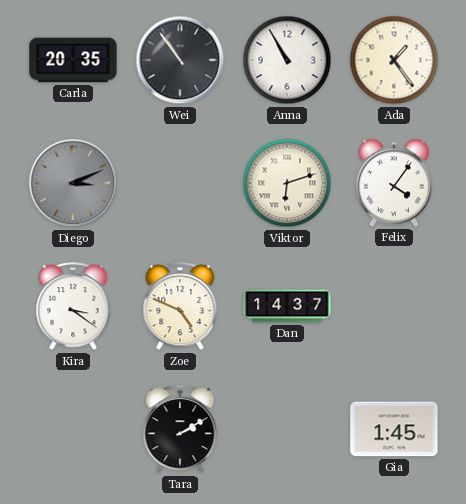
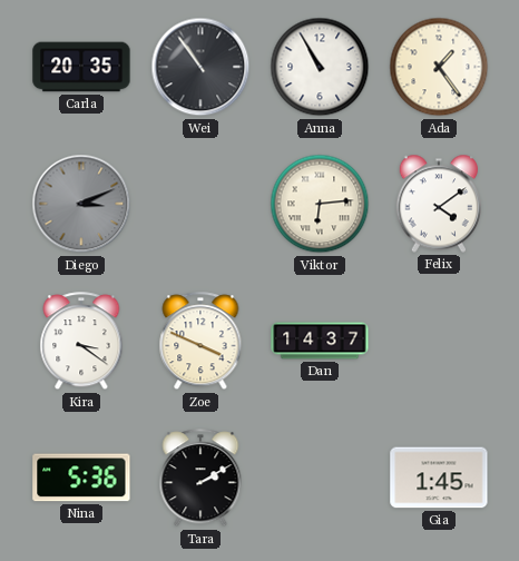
Viktor: 6:12 -> 6:14
Felix: 4:06 -> 4:09
Zoe: 4:49 -> 3:49
Nina: none -> 5:36
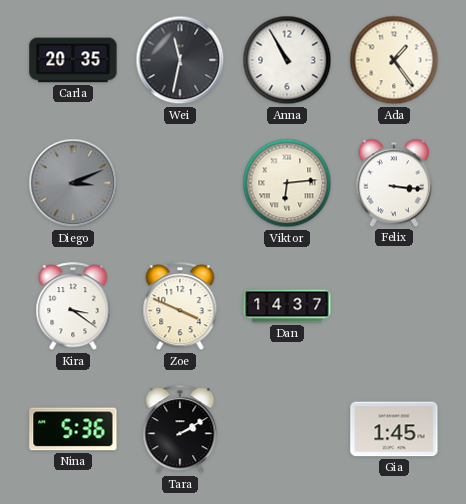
Wei: 10:54 -> 11:32
Felix: 4:09 -> 3:16
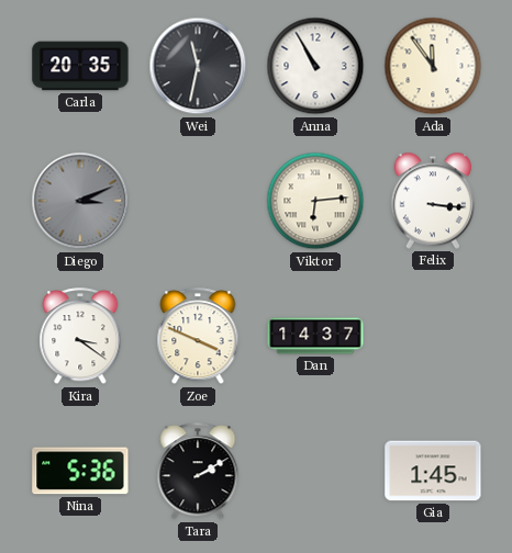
Ada: 1:24 -> 11:54
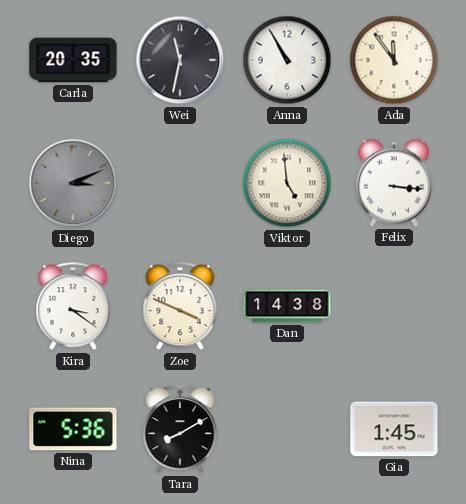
Viktor: 6:14 -> 4:59
Dan: 14:37 -> 14:38
Tara: 2:10 -> 8:10
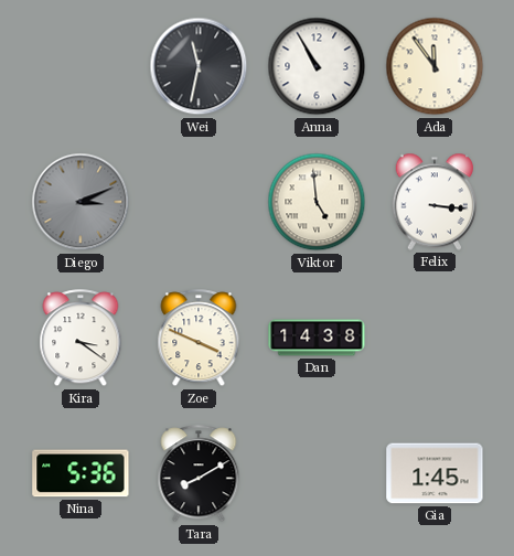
Carla: 20:35 -> none
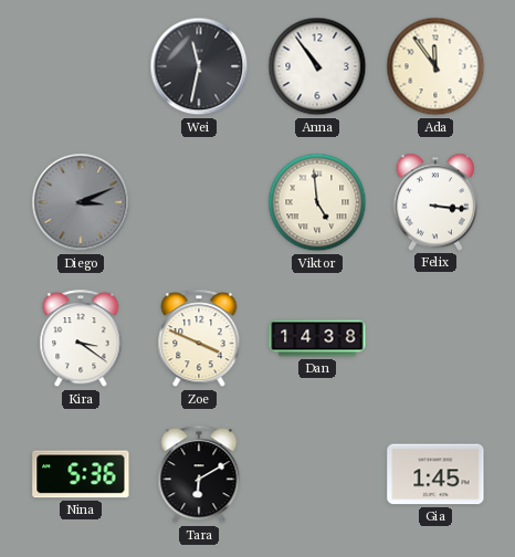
Anna: 10:55 -> 10:54
Tara: 8:10 -> 6:10
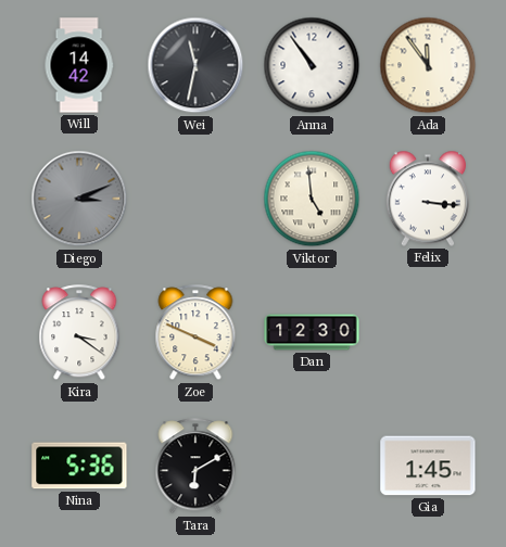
Will: none -> 14:42
Dan: 14:38 -> 12:30
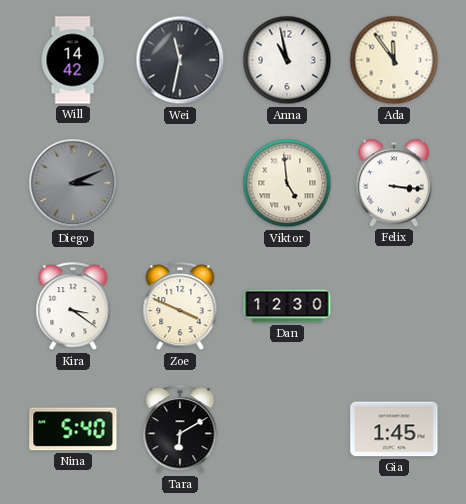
Anna: 10:54 -> 10:58
Nina: 5:36 -> 5:40
